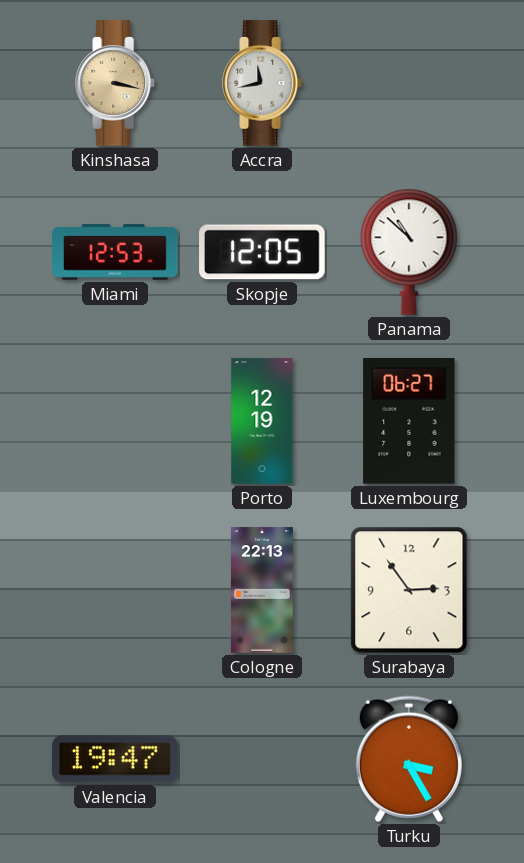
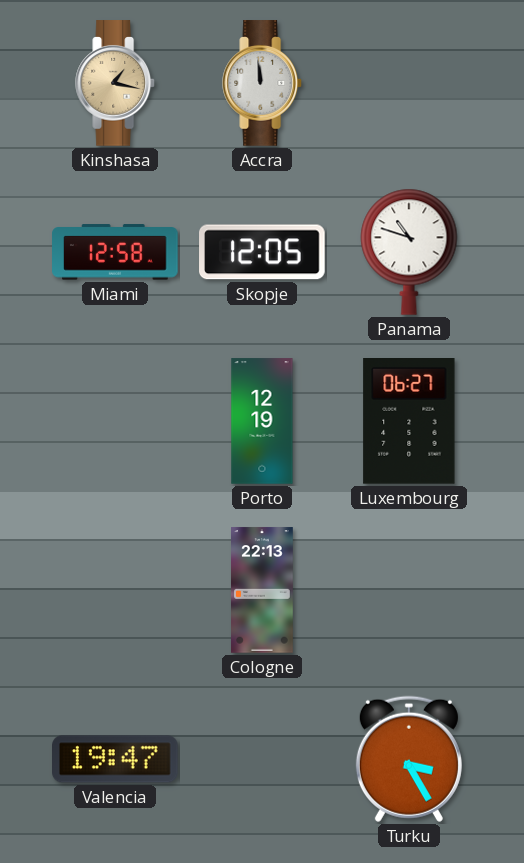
Kinshasa: 3:17 -> 1:17
Accra: 11:43 -> 11:59
Miami: 12:53 -> 12:58
Panama: 10:52 -> 10:48
Surabaya: 2:54 -> none
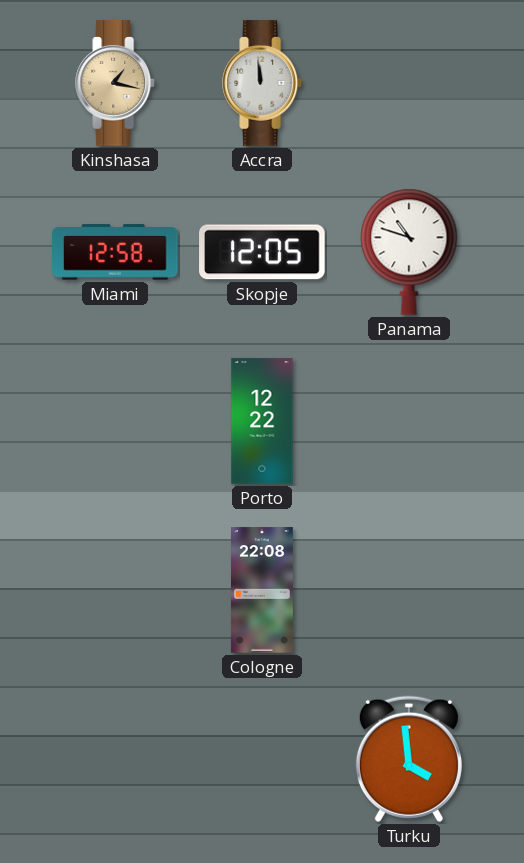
Porto: 12:19 -> 12:22
Luxembourg: 06:27 -> none
Cologne: 22:13 -> 22:08
Valencia: 19:47 -> none
Turku: 3:25 -> 3:59
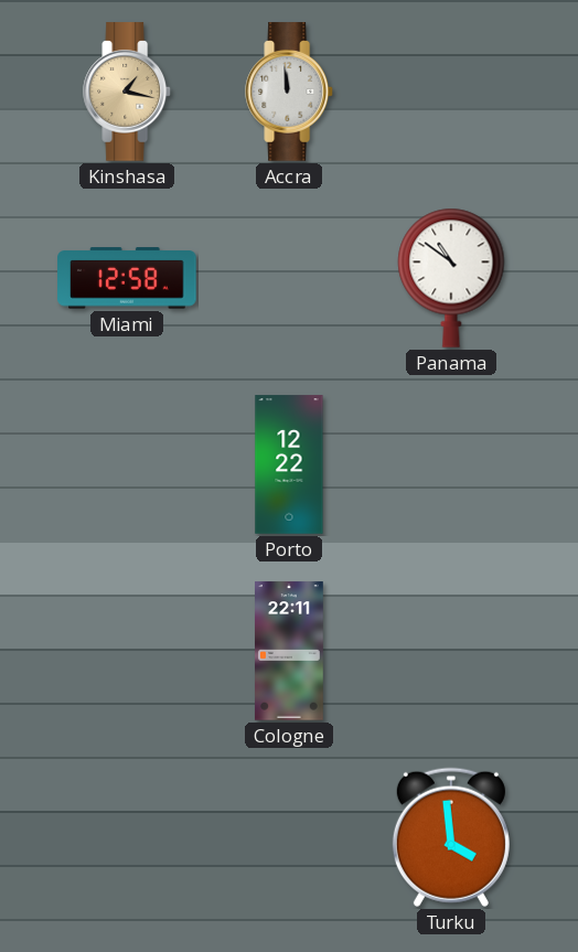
Skopje: 12:05 -> none
Panama: 10:48 -> 10:51
Cologne: 22:08 -> 22:11
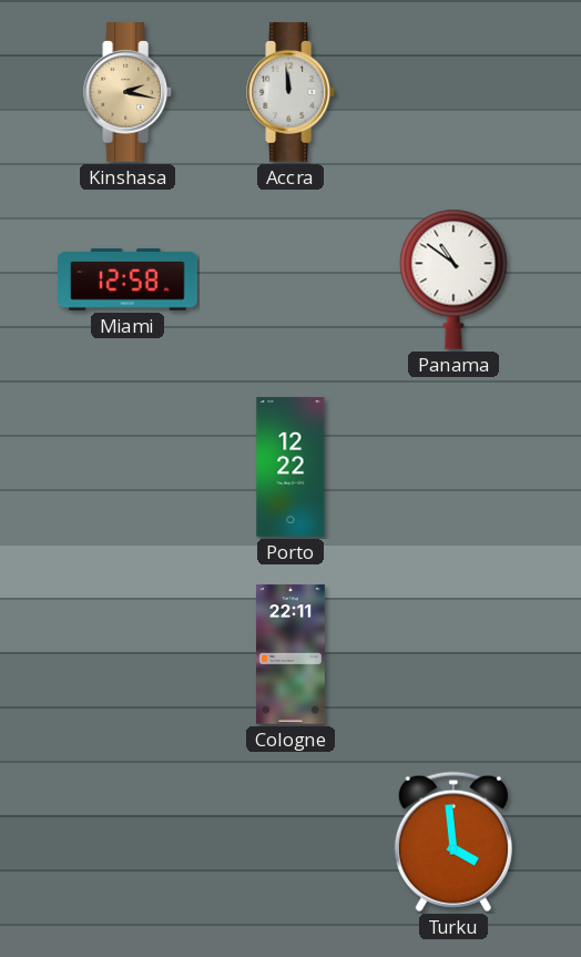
Kinshasa: 1:17 -> 2:17
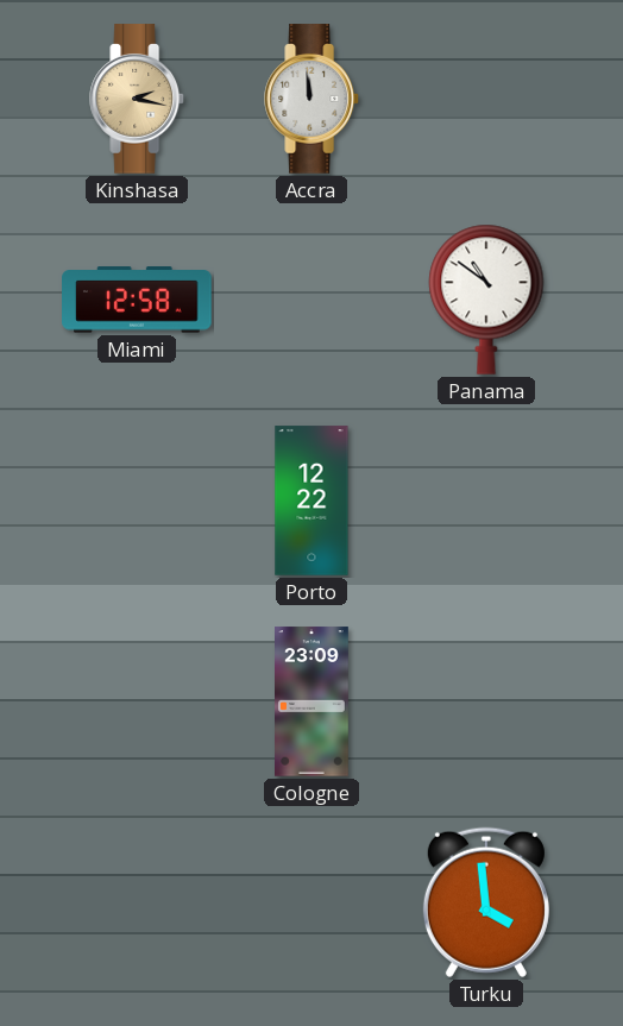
Cologne: 22:11 -> 23:09
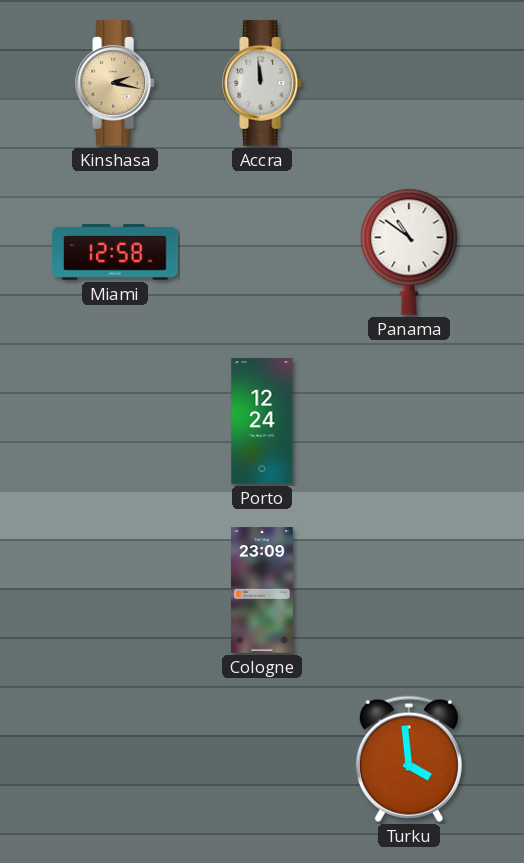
Porto: 12:22 -> 12:24
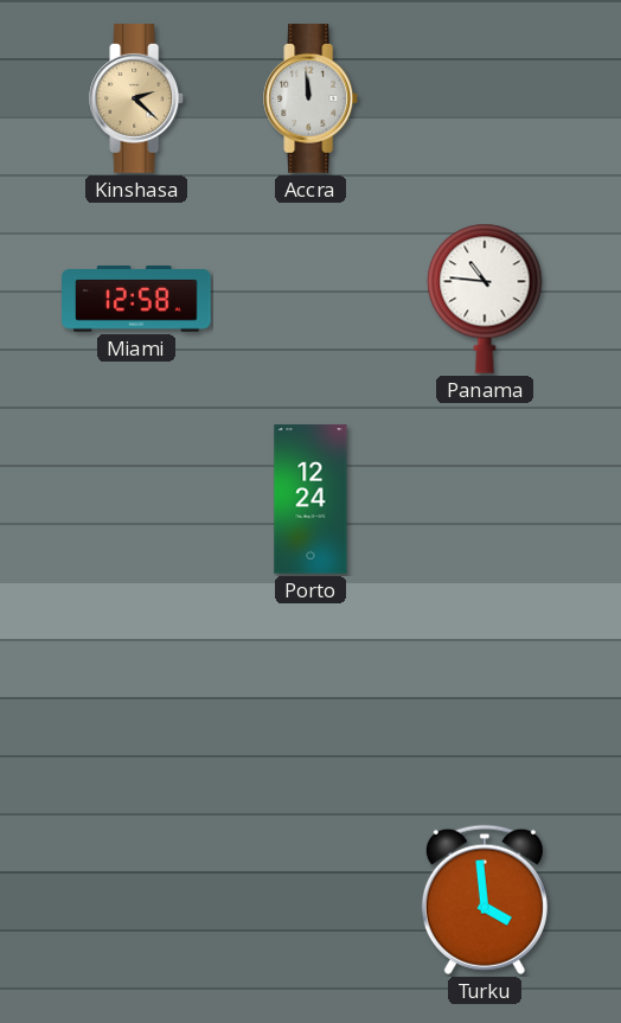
Kinshasa: 2:17 -> 2:22
Panama: 10:51 -> 10:46
Cologne: 23:09 -> none
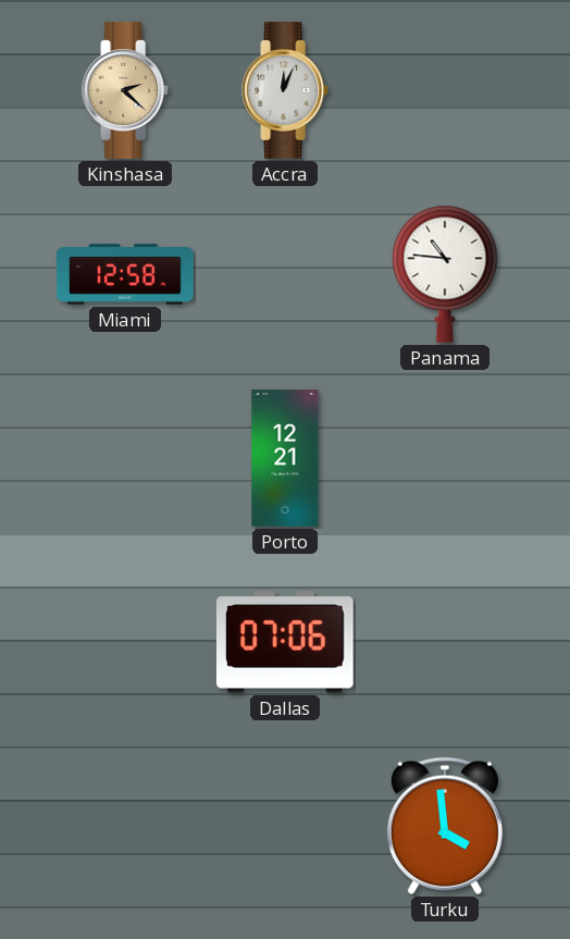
Accra: 11:59 -> 12:04
Porto: 12:24 -> 12:21
Dallas: none -> 07:06
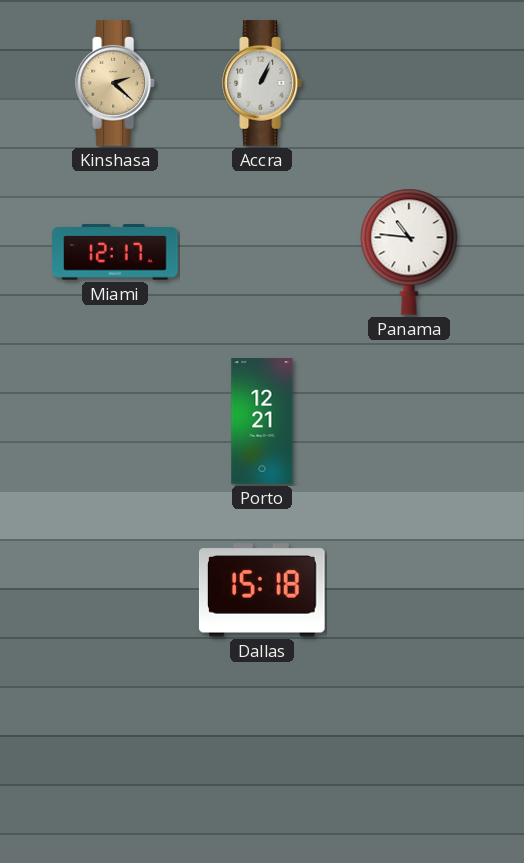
Accra: 12:04 -> 1:04
Miami: 12:58 -> 12:17
Dallas: 07:06 -> 15:18
Turku: 3:59 -> none
